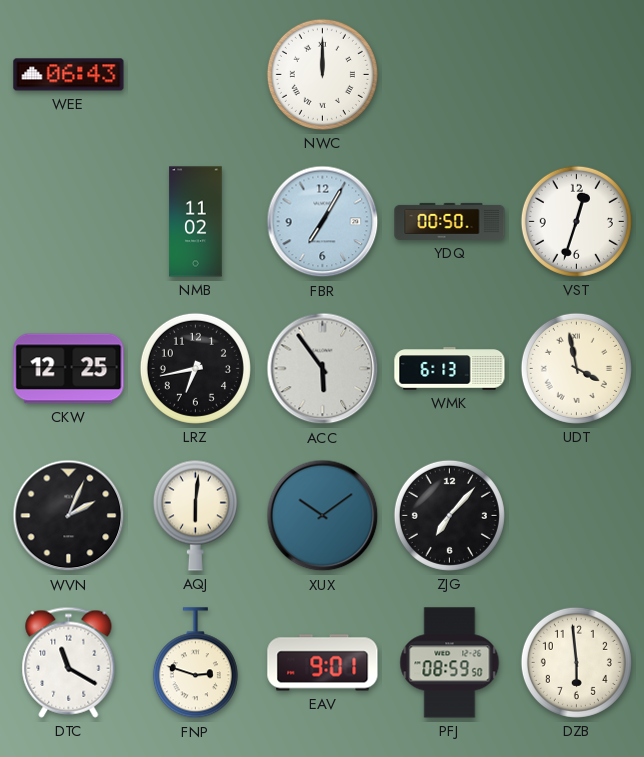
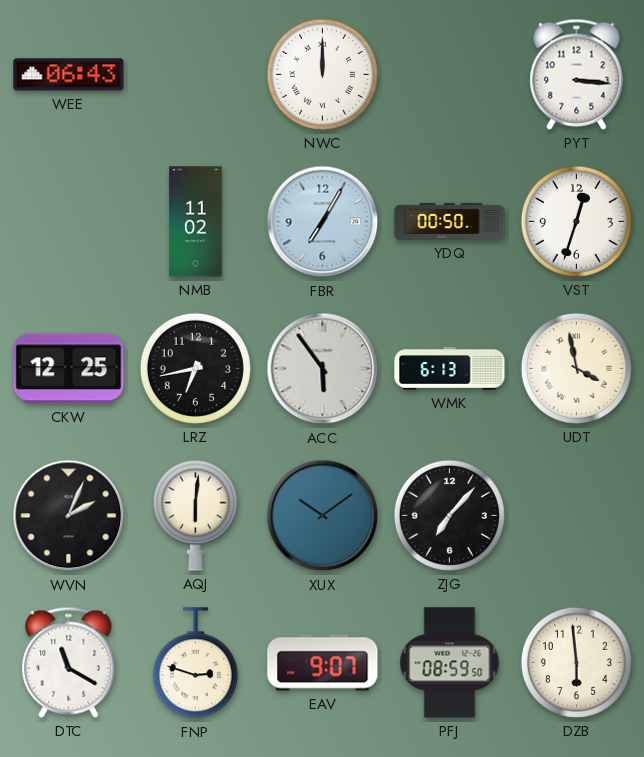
PYT: none -> 3:16
EAV: 9:01 -> 9:07
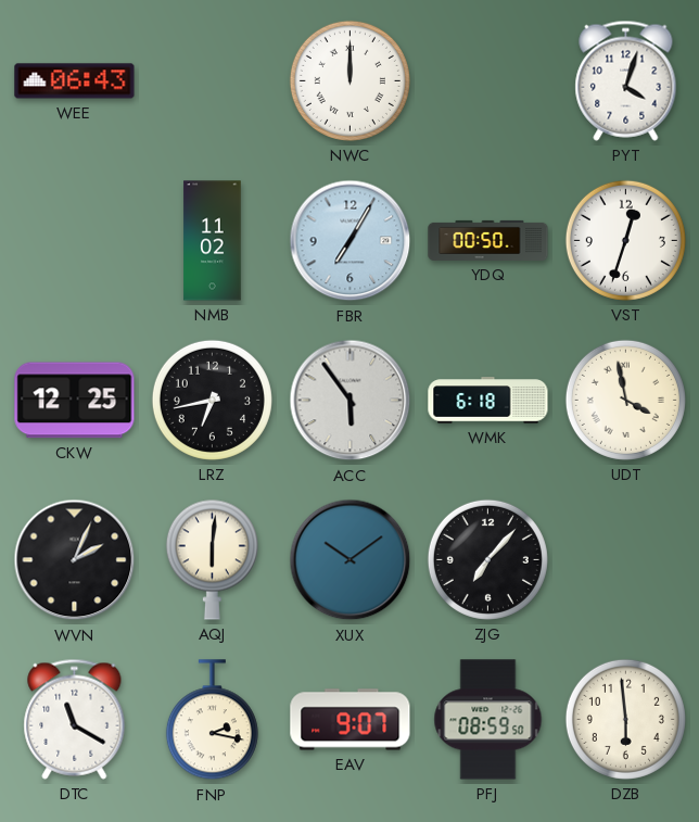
PYT: 3:16 -> 4:03
WMK: 6:13 -> 6:18
FNP: 2:48 -> 2:17
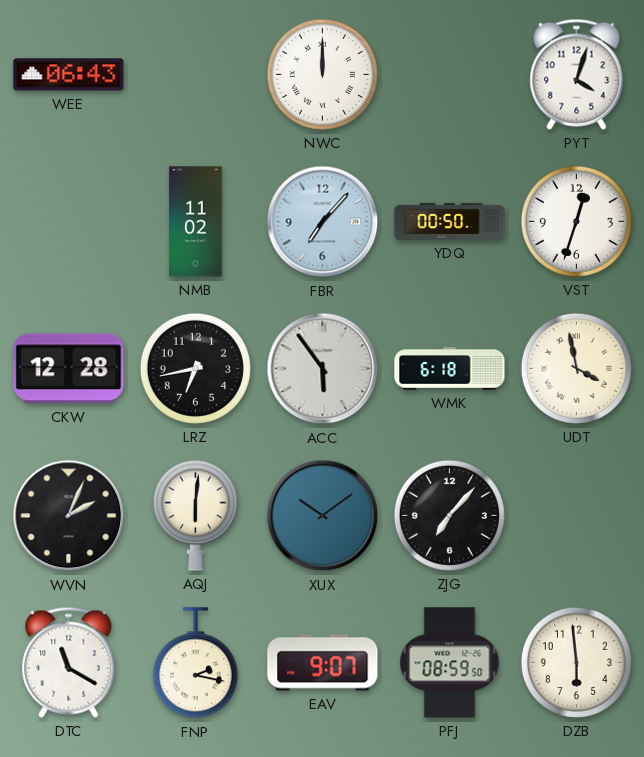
FBR: 7:05 -> 7:07
CKW: 12:25 -> 12:28
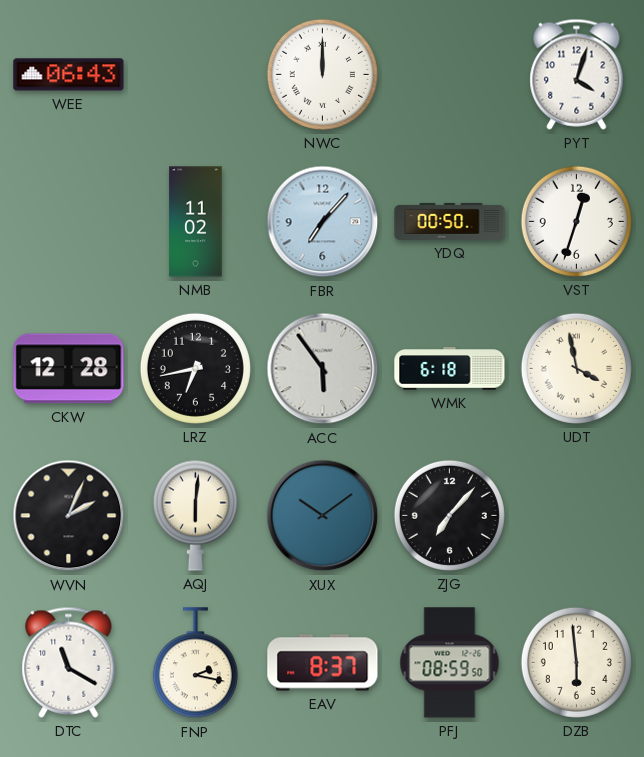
EAV: 9:07 -> 8:37
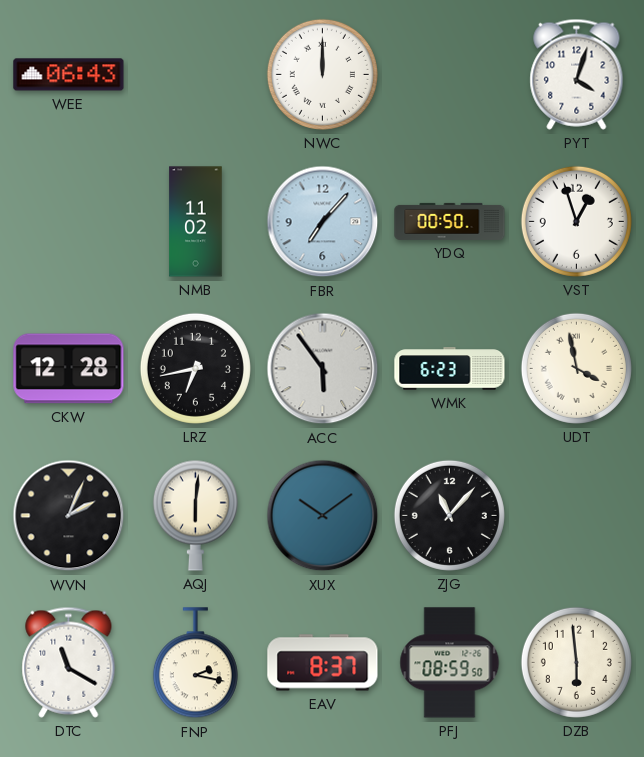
VST: 12:33 -> 12:57
WMK: 6:18 -> 6:23
ZJG: 7:07 -> 11:07
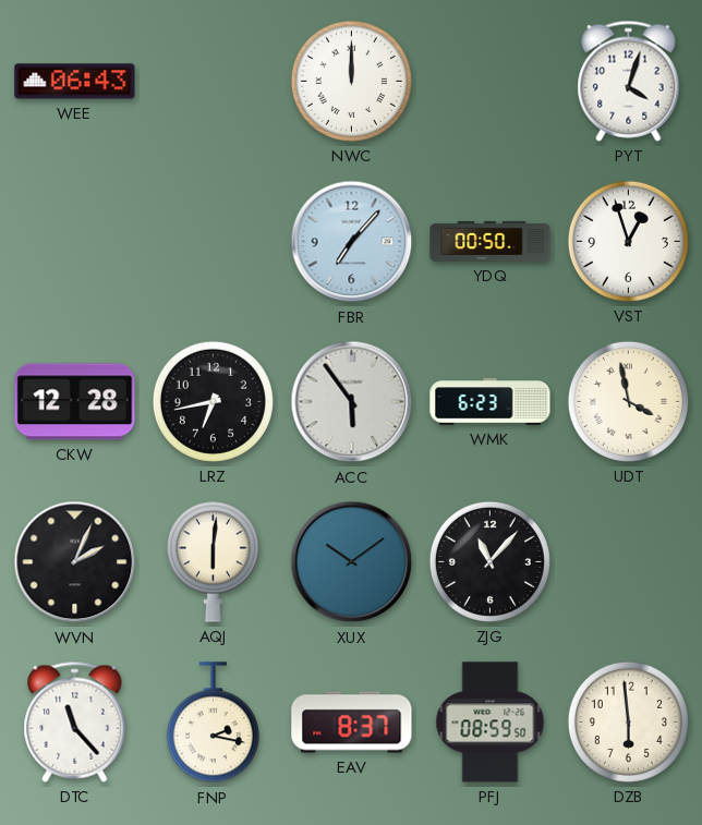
NMB: 11:02 -> none
DTC: 11:20 -> 11:23
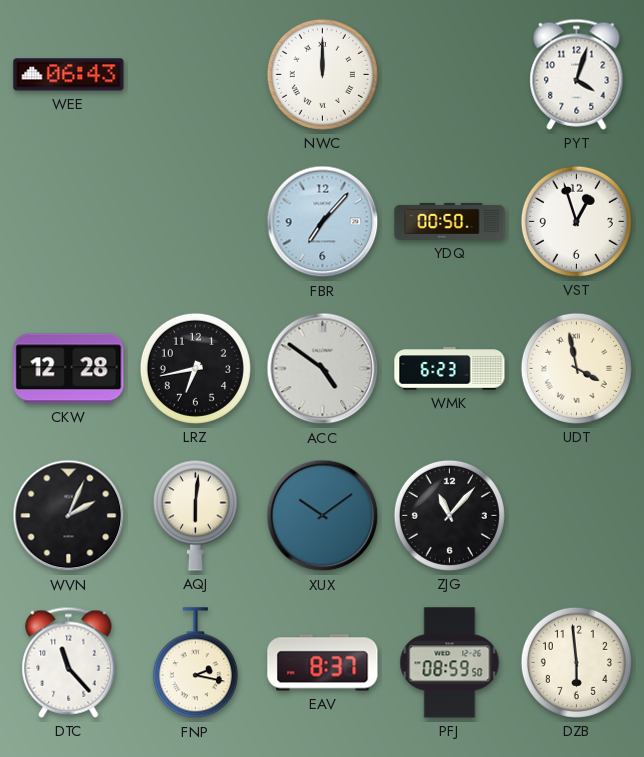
ACC: 5:54 -> 4:51
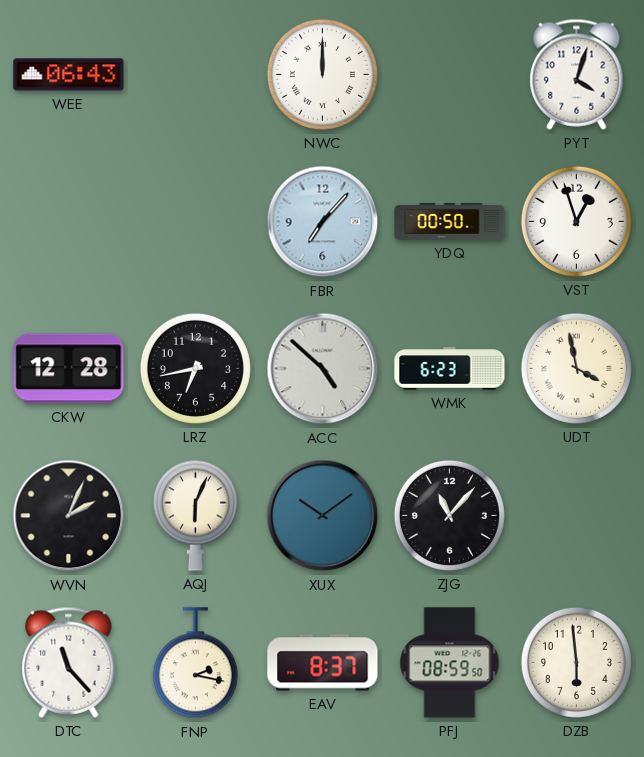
ACC: 4:51 -> 4:52
AQJ: 6:01 -> 6:04
